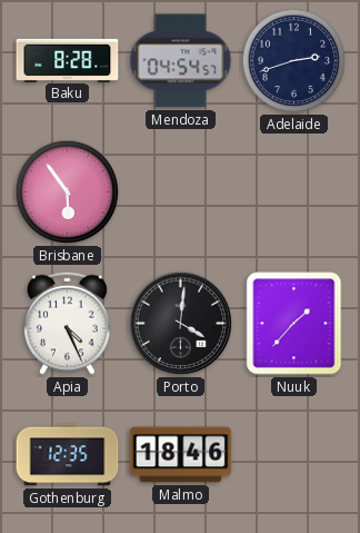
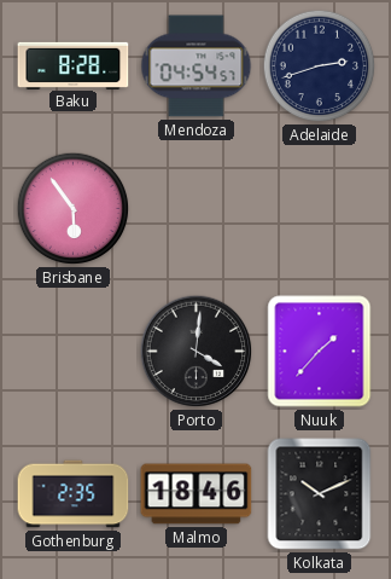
Apia: 4:26 -> none
Gothenburg: 12:35 -> 2:35
Kolkata: none -> 10:11
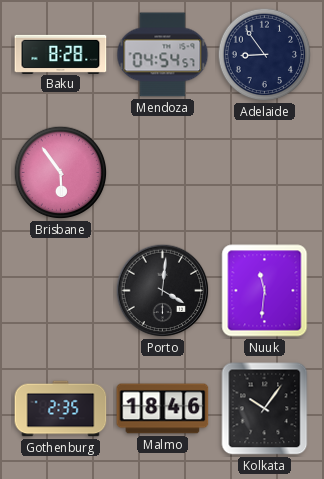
Adelaide: 2:42 -> 8:54
Nuuk: 1:37 -> 11:31
Kolkata: 10:11 -> 10:06
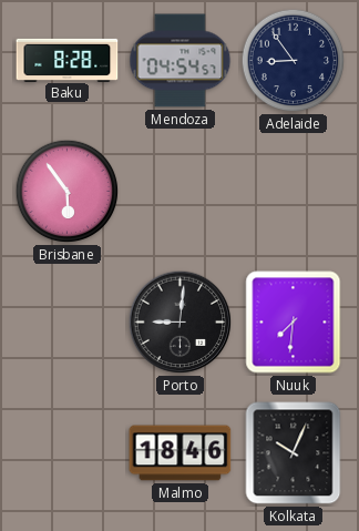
Porto: 4:01 -> 9:01
Nuuk: 11:31 -> 7:31
Gothenburg: 2:35 -> none
Kolkata: 10:06 -> 10:04
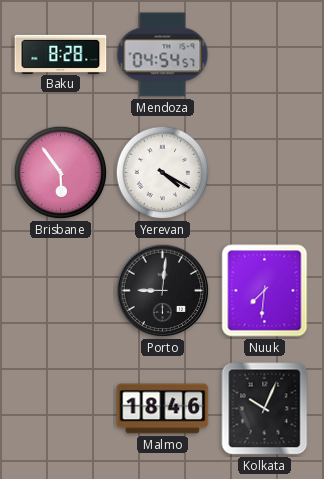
Adelaide: 8:54 -> none
Yerevan: none -> 4:20
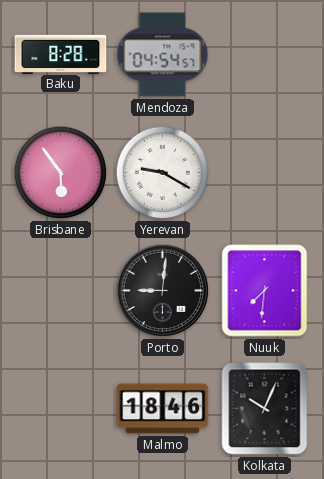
Yerevan: 4:20 -> 9:20
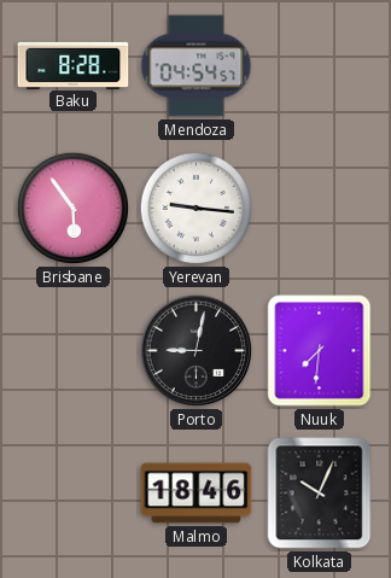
Yerevan: 9:20 -> 9:16
Porto: 9:01 -> 9:02
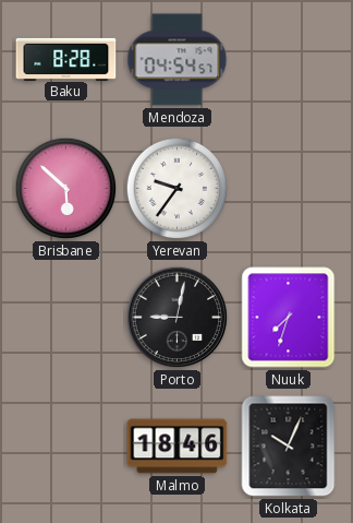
Brisbane: 5:54 -> 5:52
Yerevan: 9:16 -> 9:36
Nuuk: 7:31 -> 7:33
